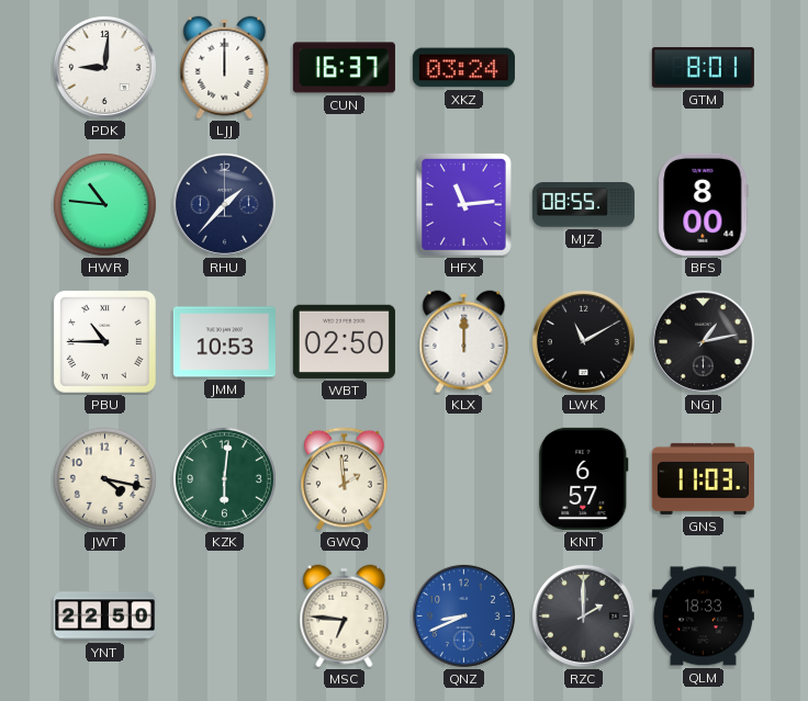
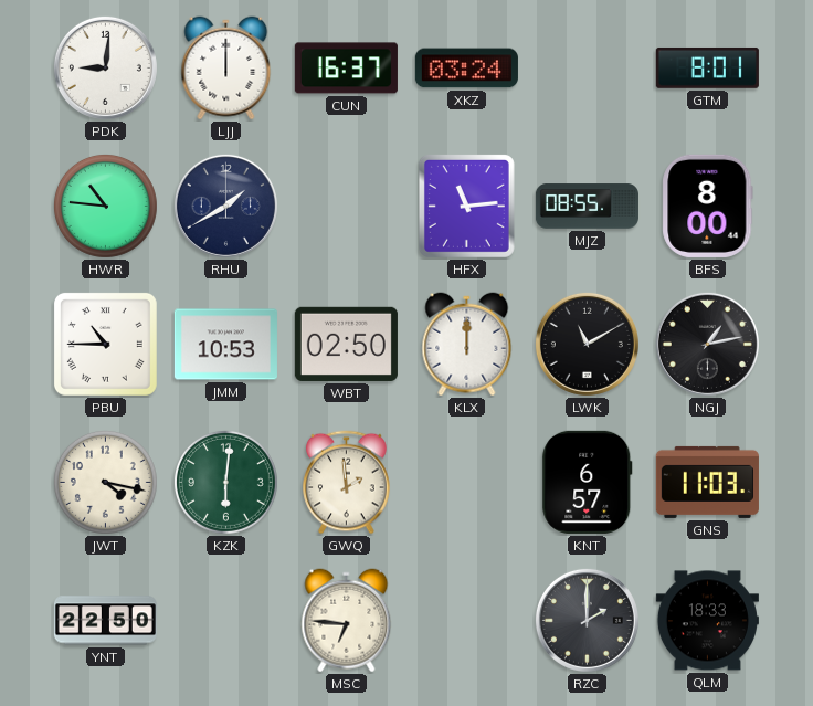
RHU: 1:37 -> 1:40
QNZ: 8:41 -> none
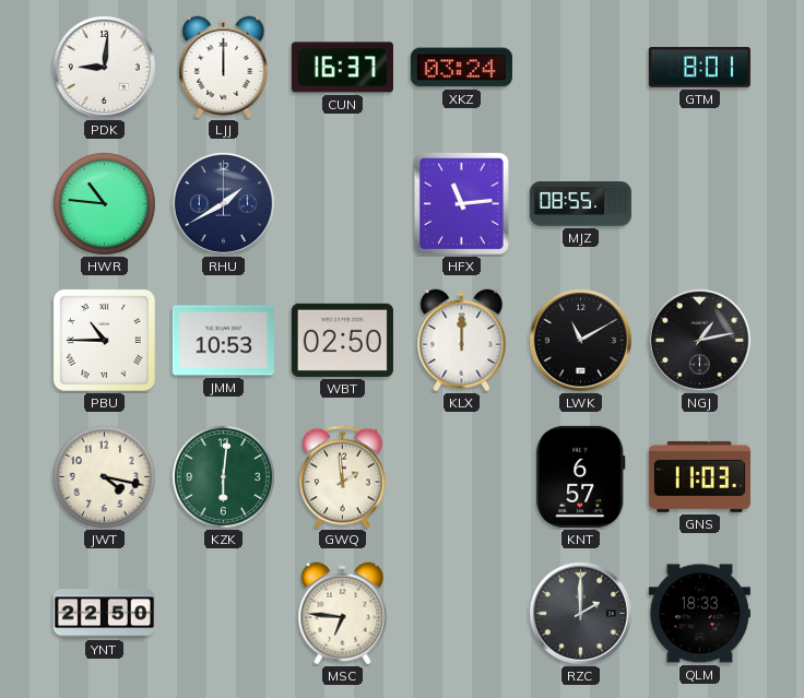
BFS: 8:00 -> none
